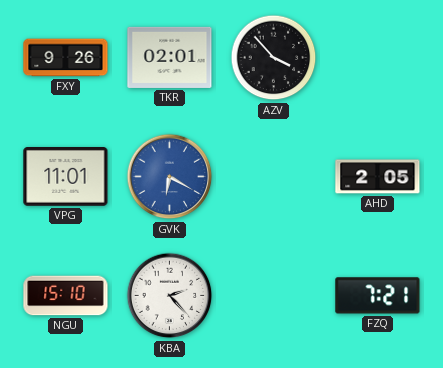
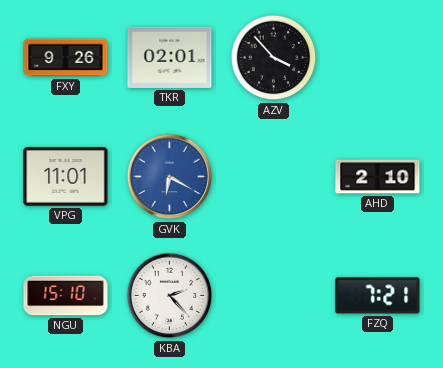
AHD: 2:05 -> 2:10
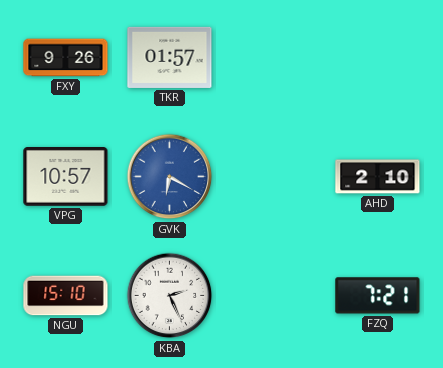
TKR: 02:01 -> 01:57
AZV: 3:53 -> none
VPG: 11:01 -> 10:57
KBA: 2:23 -> 2:26
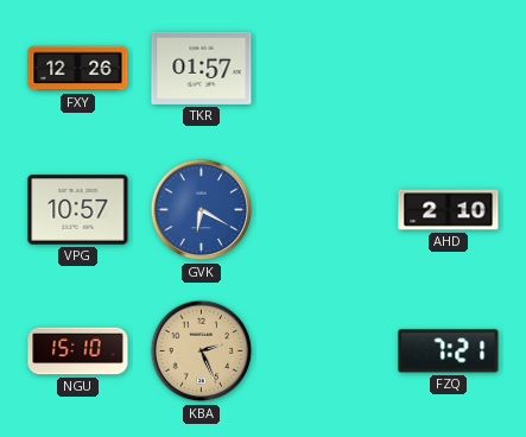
FXY: 9:26 -> 12:26
KBA dial: white -> champagne
